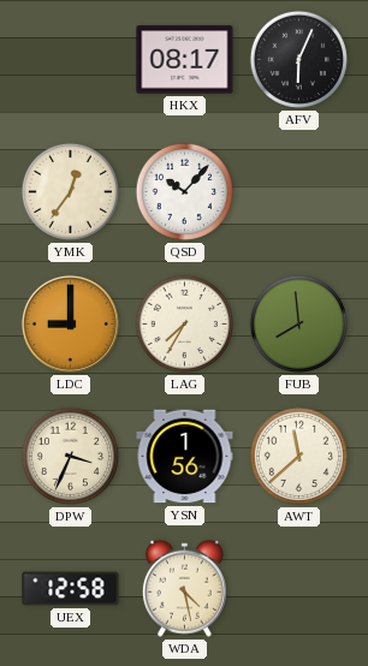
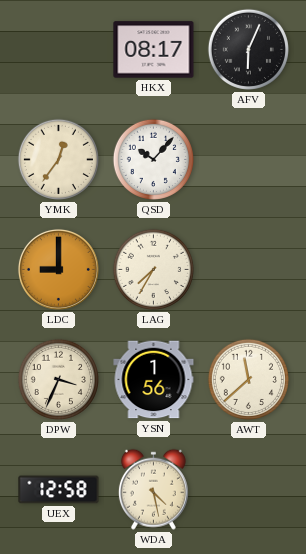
FUB: 7:59 -> none
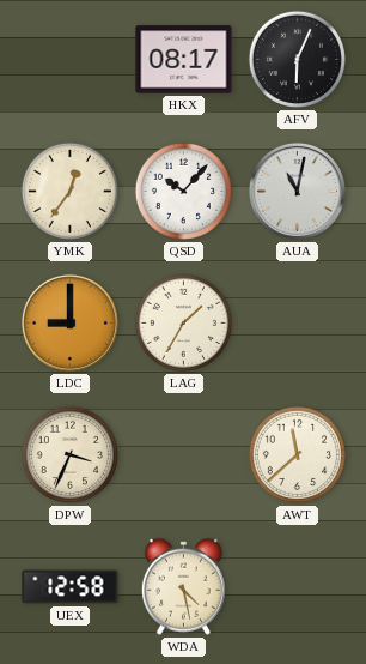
AUA: none -> 11:02
LAG: 7:35 -> 1:35
YSN: 1:56 -> none
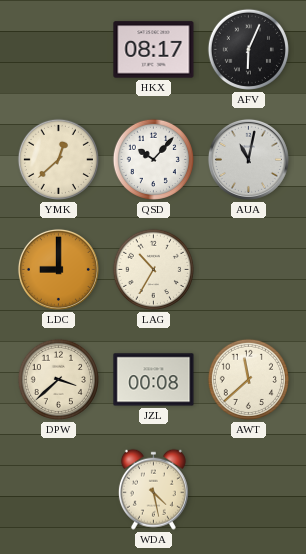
YMK: 12:36 -> 12:38
LAG: 1:35 -> 10:35
DPW: 3:34 -> 3:38
JZL: none -> 00:08
UEX: 12:58 -> none
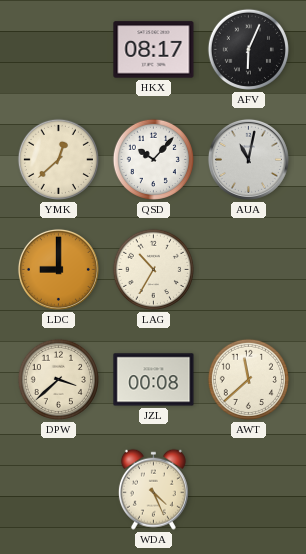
WDA: 4:28 -> 4:26
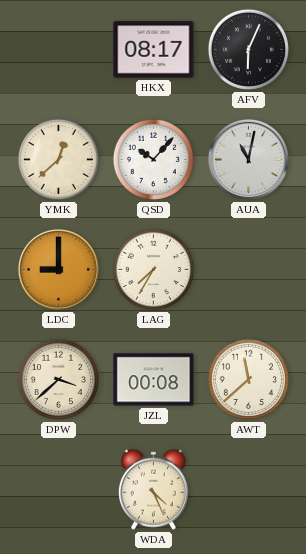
LAG: 10:35 -> 7:35
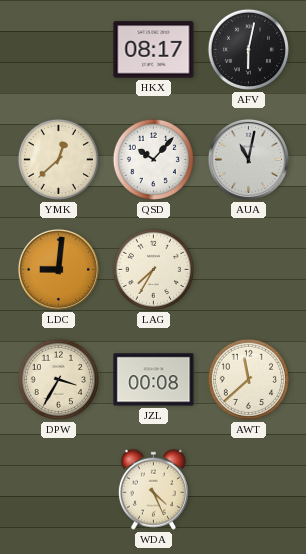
AFV: 6:04 -> 6:02
LDC: 9:00 -> 9:01
DPW: 3:38 -> 3:35
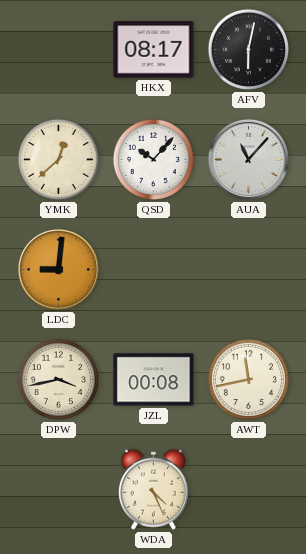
AUA: 11:02 -> 11:07
LAG: 7:35 -> none
DPW: 3:35 -> 3:43
AWT: 11:38 -> 11:43
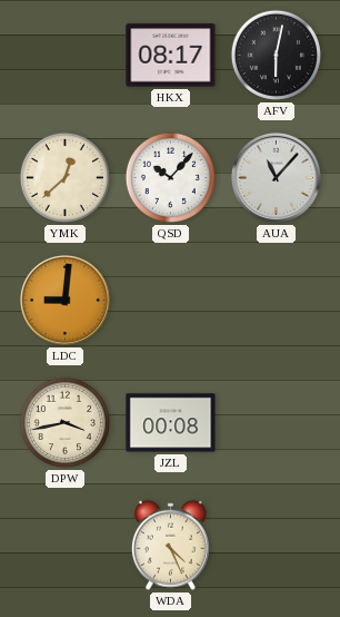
AWT: 11:43 -> none
